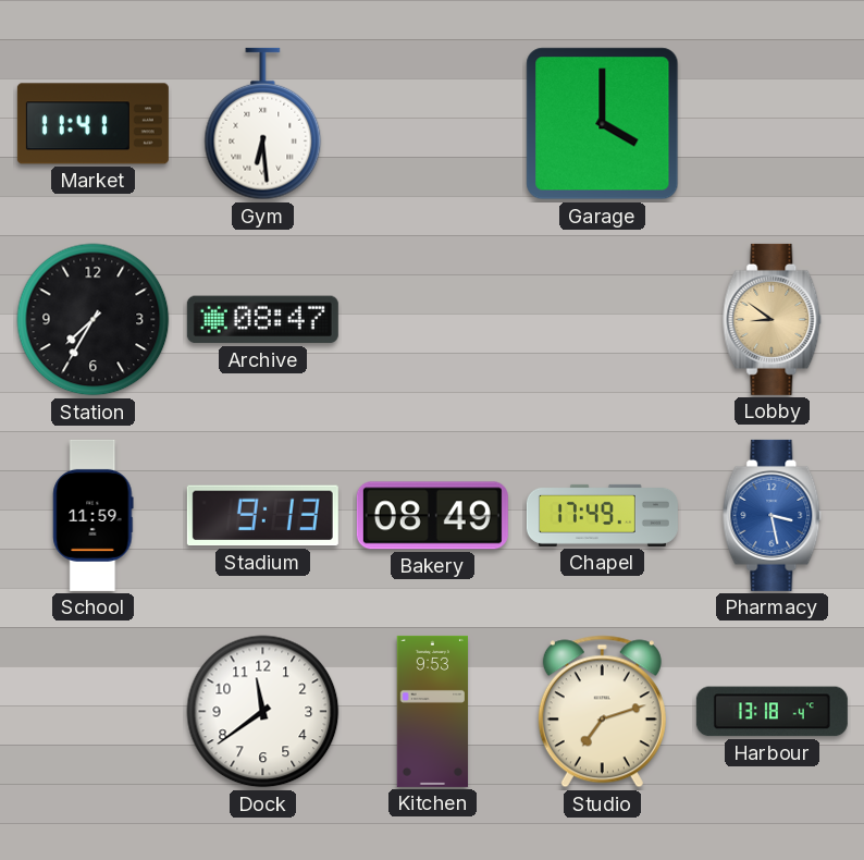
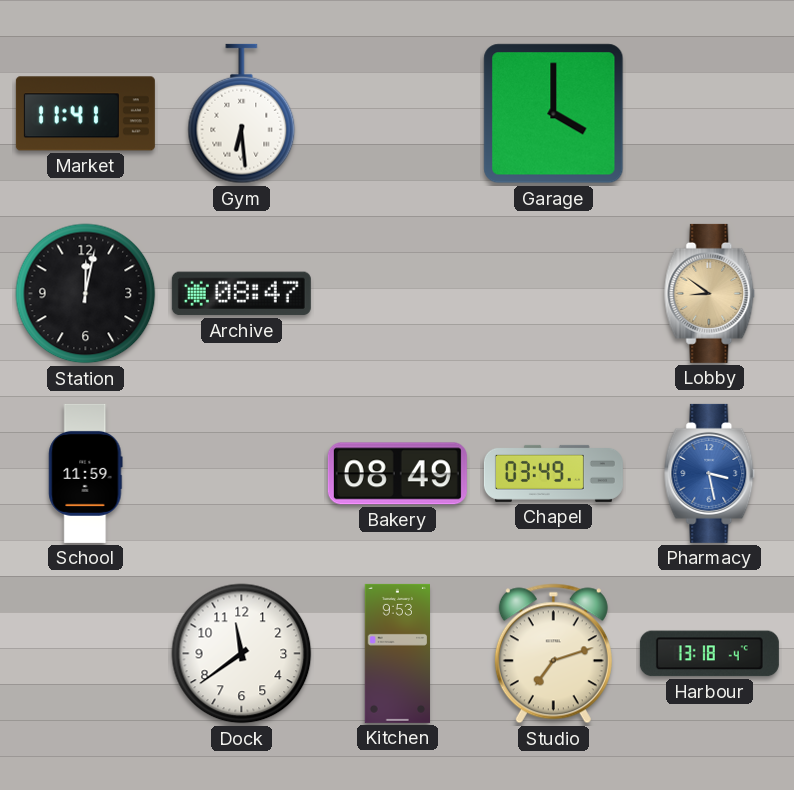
Station: 7:35 -> 12:02
Stadium: 9:13 -> none
Chapel: 17:49 -> 03:49
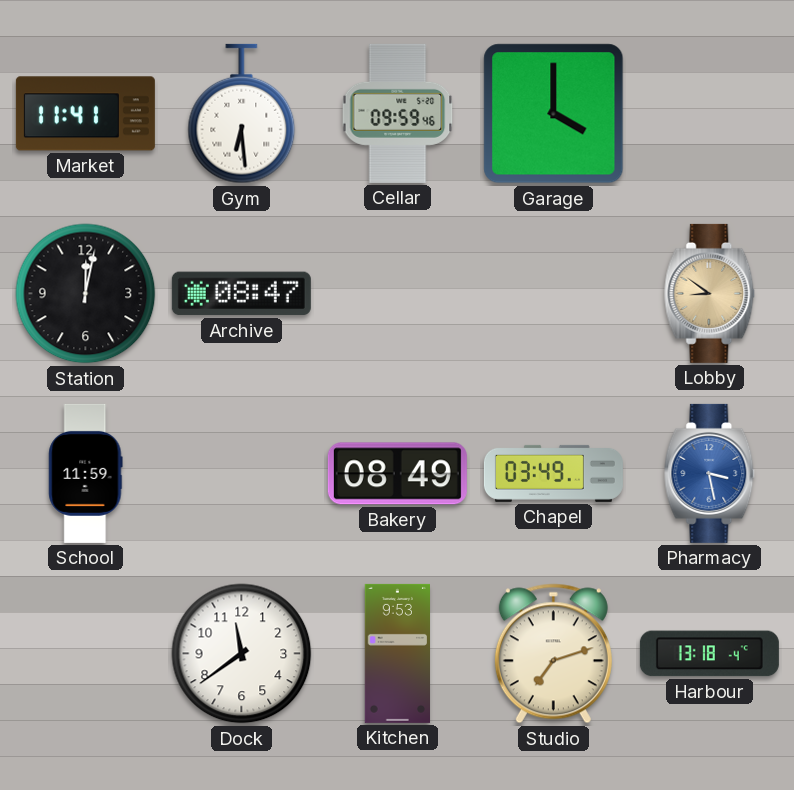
Cellar: none -> 09:59
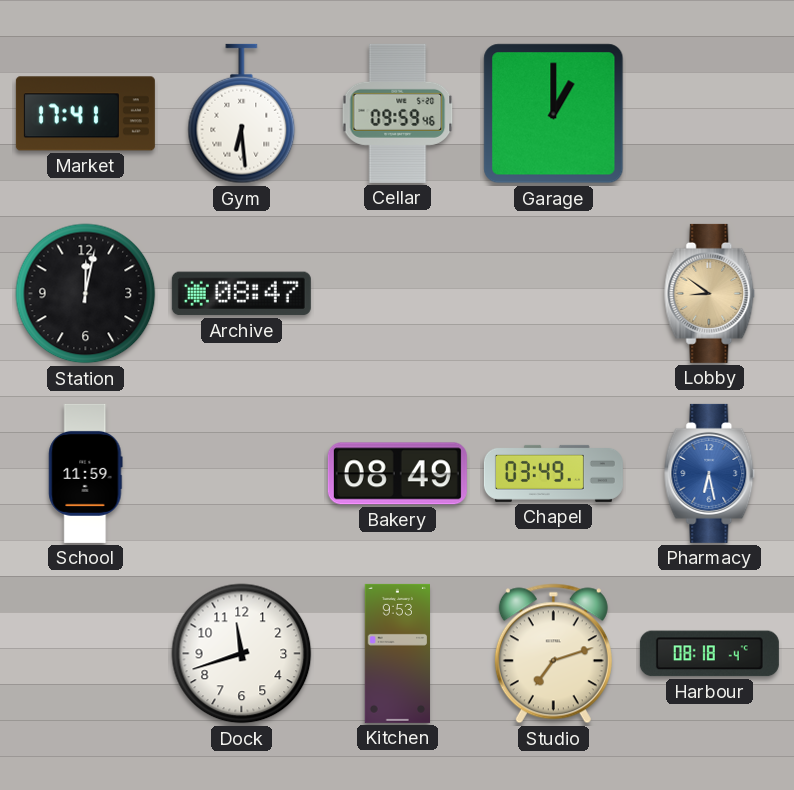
Market: 11:41 -> 17:41
Garage: 4:00 -> 1:00
Pharmacy: 3:28 -> 6:28
Dock: 11:39 -> 11:42
Harbour: 13:18 -> 08:18
